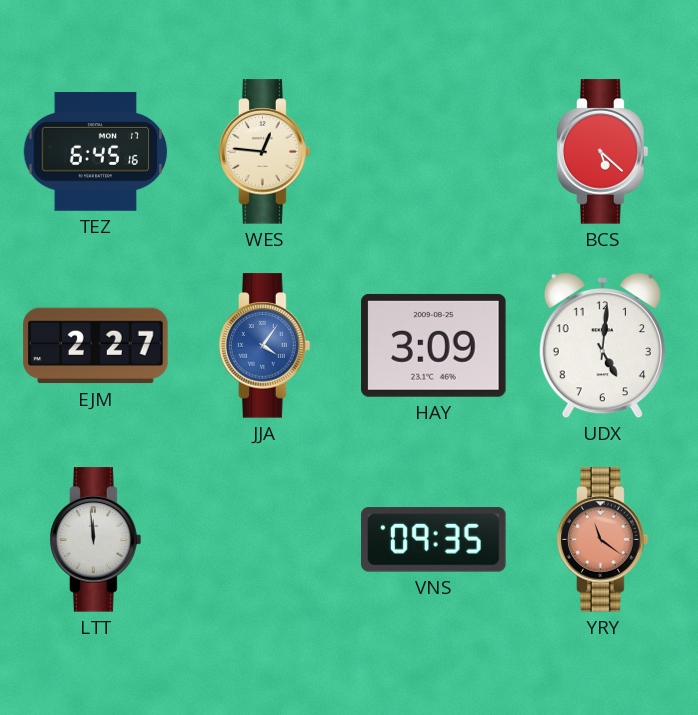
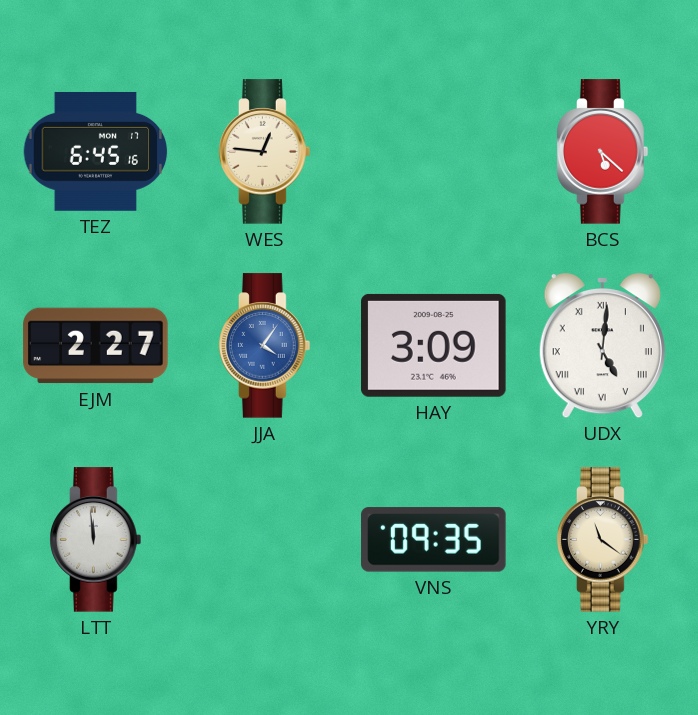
UDX numerals: Arabic -> Roman
YRY dial: salmon -> cream
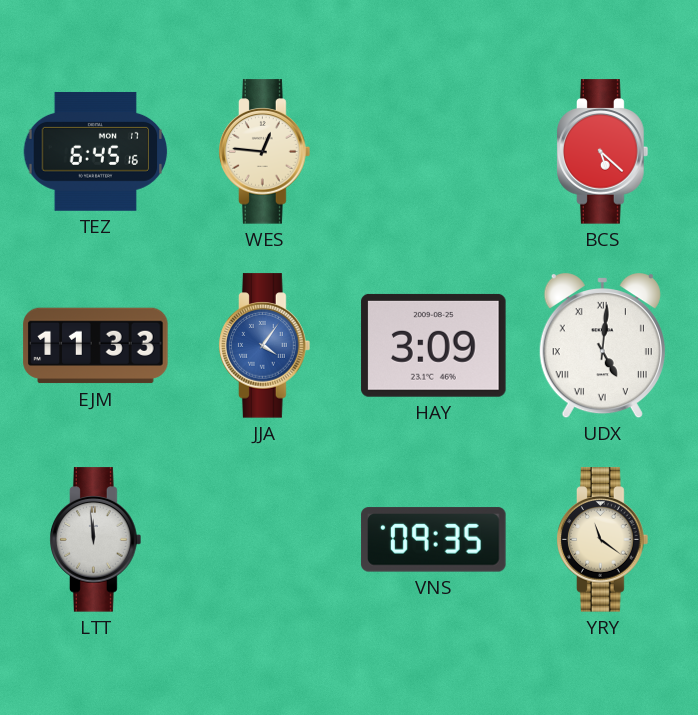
EJM: 2:27 -> 11:33
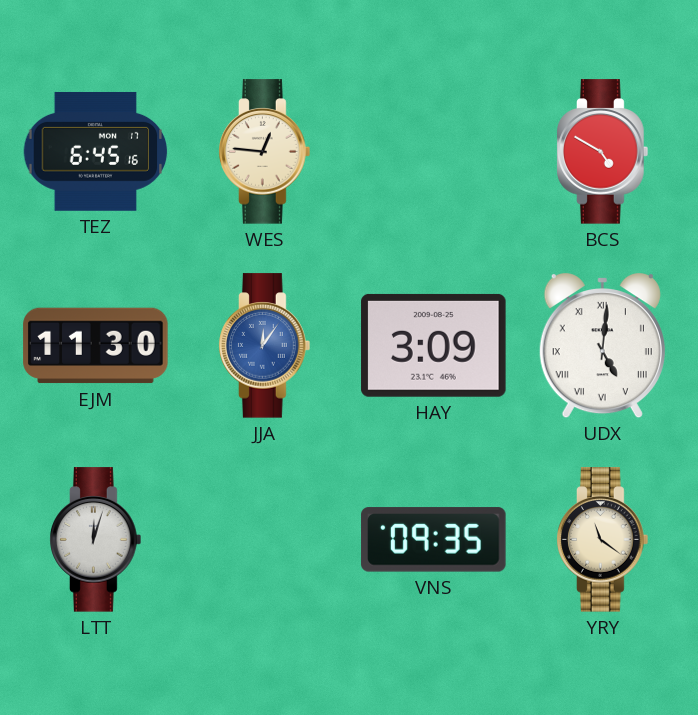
BCS: 5:22 -> 4:50
EJM: 11:33 -> 11:30
JJA: 4:06 -> 12:06
LTT: 11:59 -> 12:03
